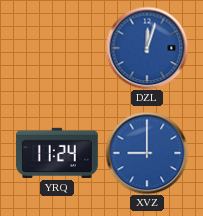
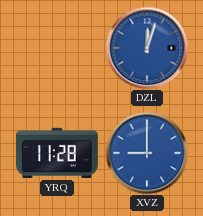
YRQ: 11:24 -> 11:28
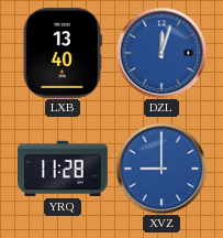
LXB: none -> 13:40
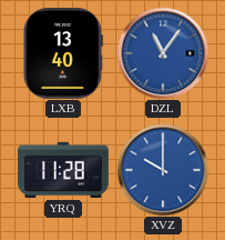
DZL: 12:03 -> 11:06
XVZ: 9:00 -> 10:00
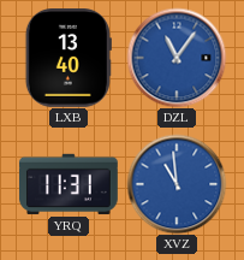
YRQ: 11:28 -> 11:31
XVZ: 10:00 -> 10:59
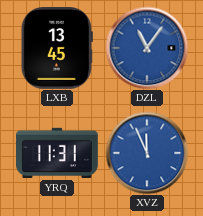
LXB: 13:40 -> 13:45
XVZ: 10:59 -> 11:56
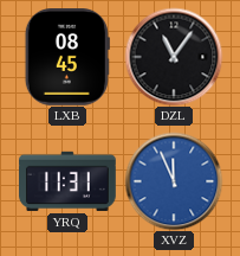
LXB: 13:45 -> 08:45
DZL dial: blue -> black
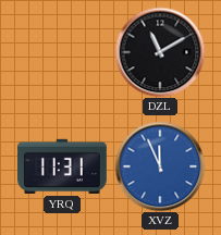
LXB: 08:45 -> none
DZL: 11:06 -> 11:10
